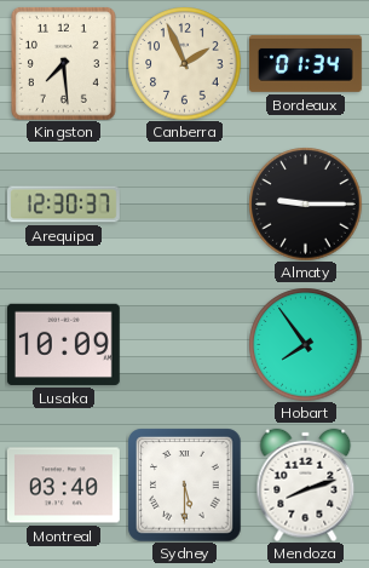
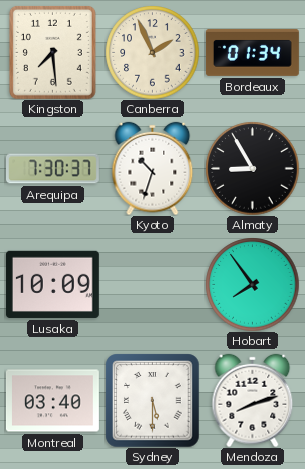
Arequipa: 12:30 -> 7:30
Kyoto: none -> 10:33
Almaty: 9:15 -> 8:55
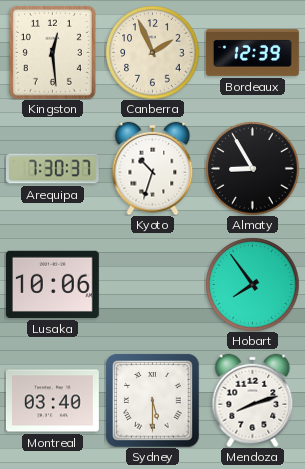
Kingston: 7:29 -> 12:29
Bordeaux: 01:34 -> 12:39
Lusaka: 10:09 -> 10:06
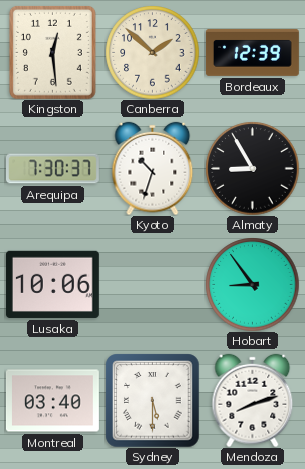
Canberra: 1:56 -> 1:52
Hobart: 7:54 -> 8:54
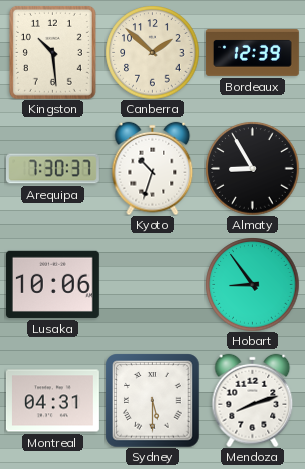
Kingston: 12:29 -> 10:29
Montreal: 03:40 -> 04:31
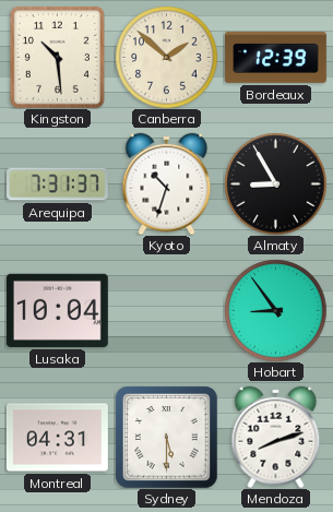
Arequipa: 7:30 -> 7:31
Lusaka: 10:06 -> 10:04
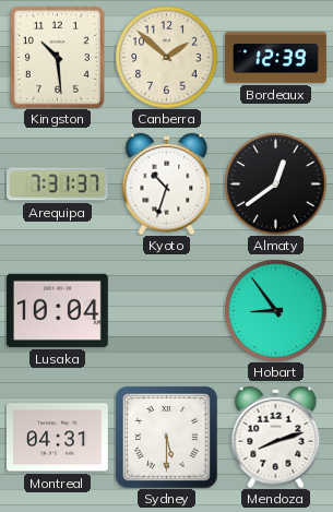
Almaty: 8:55 -> 12:39
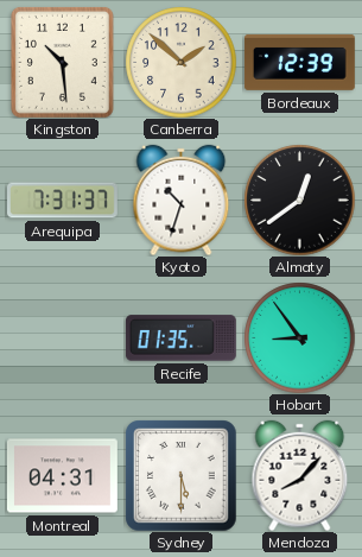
Lusaka: 10:04 -> none
Recife: none -> 01:35
Mendoza: 8:12 -> 8:07
